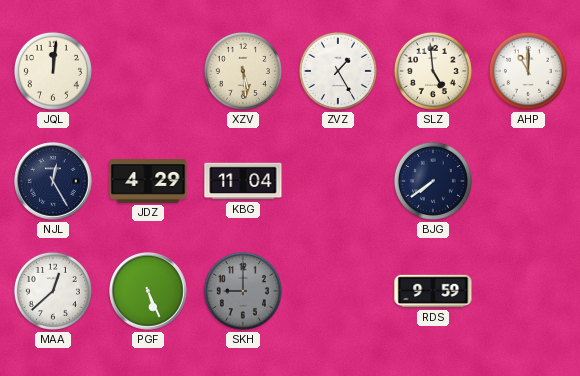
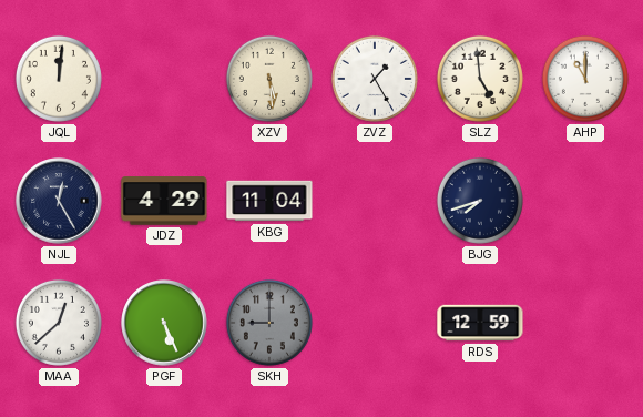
BJG: 7:39 -> 7:42
RDS: 9:59 -> 12:59
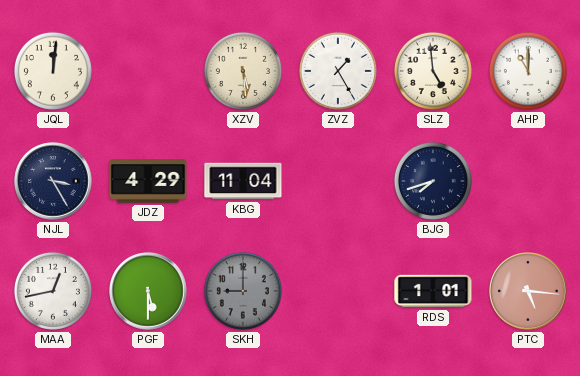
NJL: 12:25 -> 3:25
MAA: 12:38 -> 12:43
PGF: 5:26 -> 5:30
RDS: 12:59 -> 1:01
PTC: none -> 5:16
